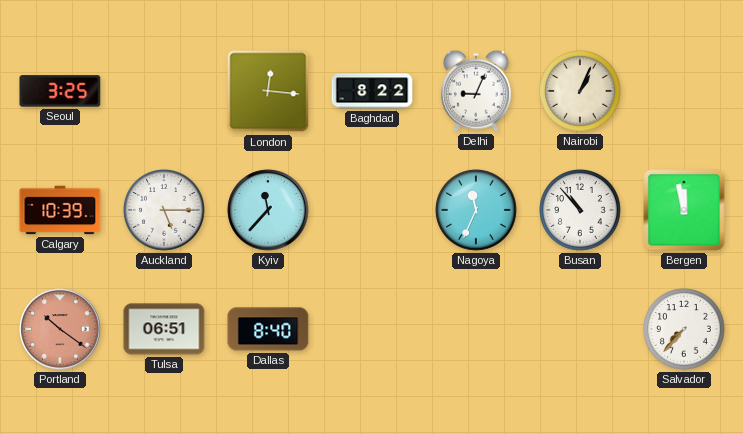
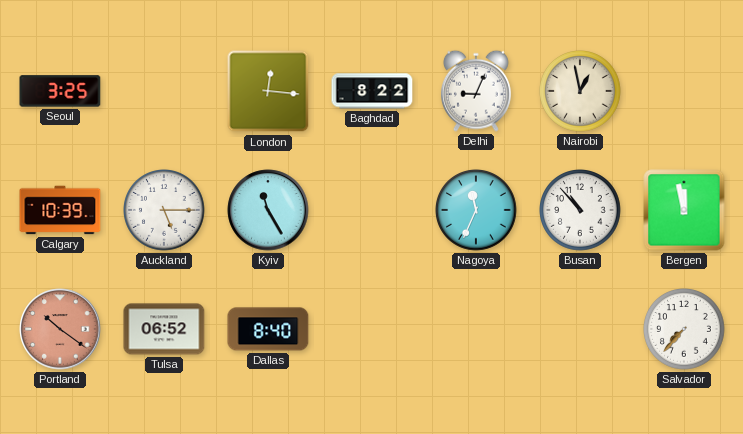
Nairobi: 1:04 -> 12:58
Kyiv: 11:37 -> 11:25
Tulsa: 06:51 -> 06:52
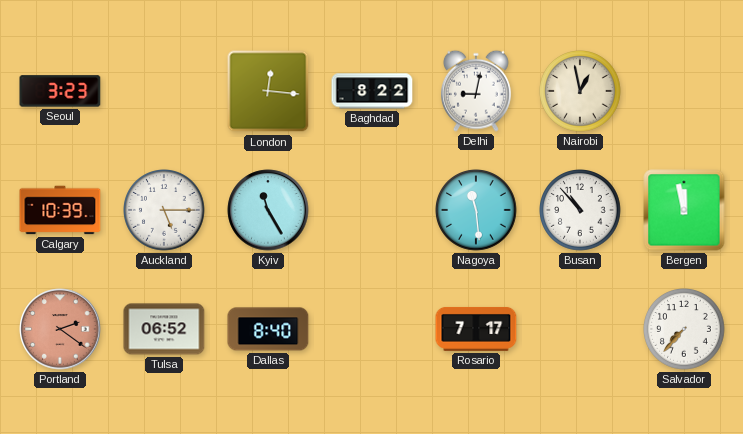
Seoul: 3:25 -> 3:23
Delhi: 9:04 -> 9:02
Nagoya: 11:34 -> 11:29
Portland: 10:21 -> 2:21
Rosario: none -> 7:17
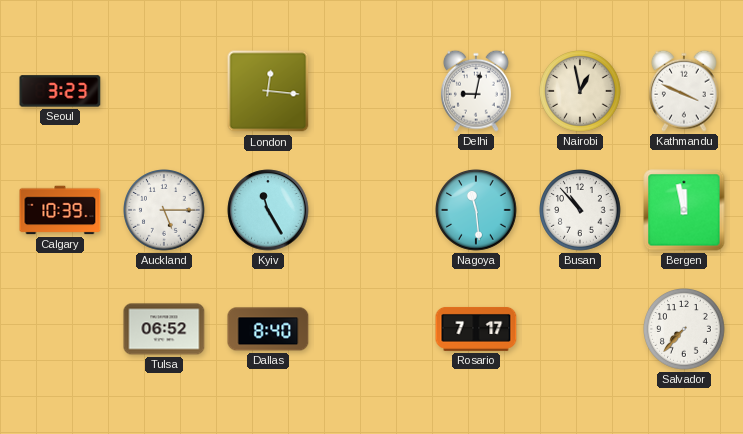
Baghdad: 8:22 -> none
Kathmandu: none -> 3:49
Portland: 2:21 -> none
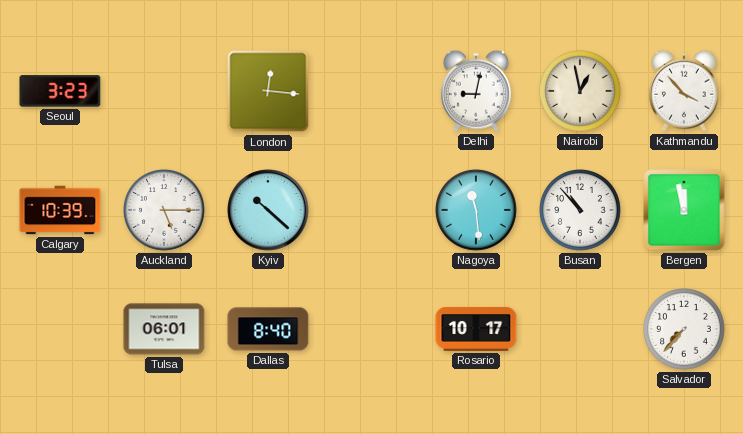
Kathmandu: 3:49 -> 3:53
Kyiv: 11:25 -> 10:22
Tulsa: 06:52 -> 06:01
Rosario: 7:17 -> 10:17
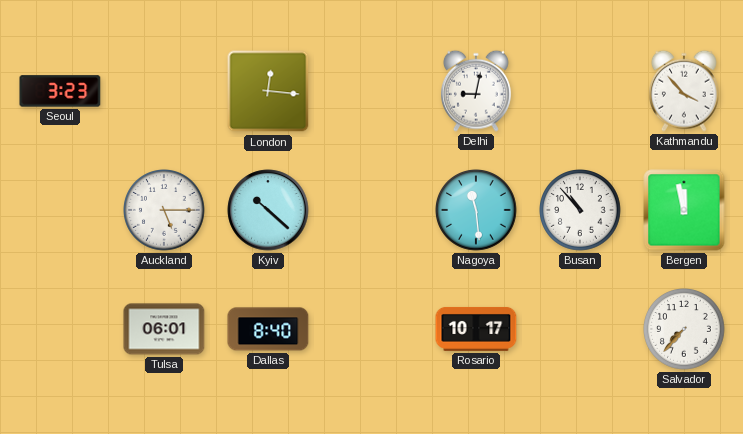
Nairobi: 12:58 -> none
Calgary: 10:39 -> none
